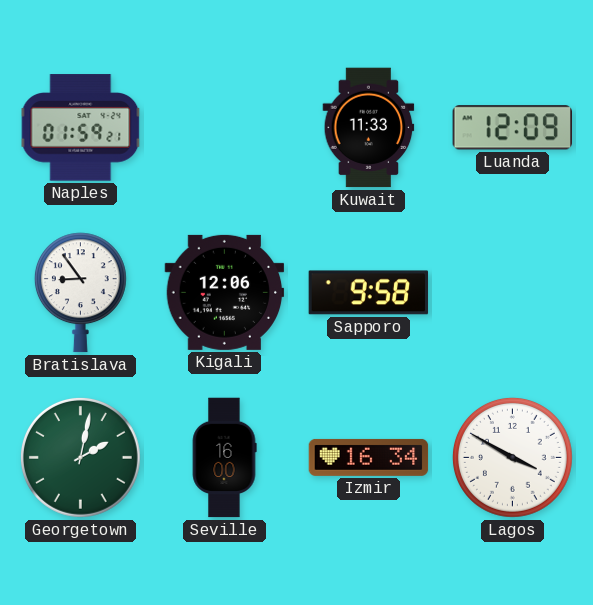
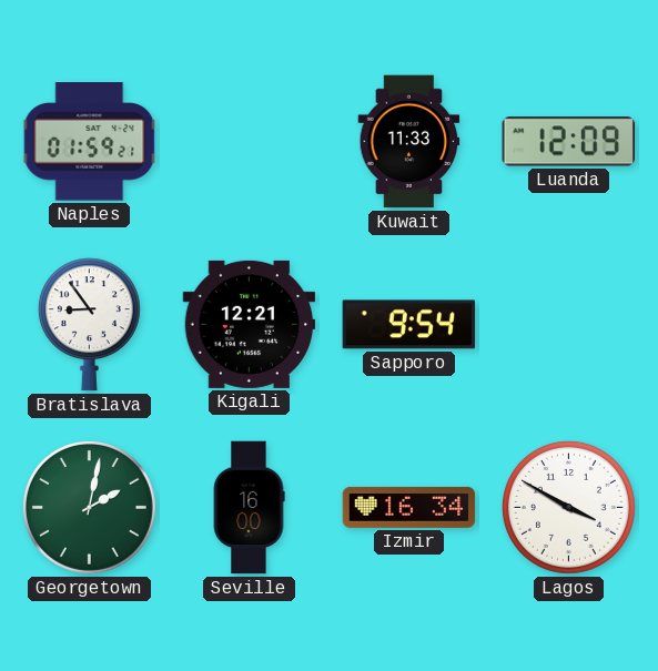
Kigali: 12:06 -> 12:21
Sapporo: 9:58 -> 9:54
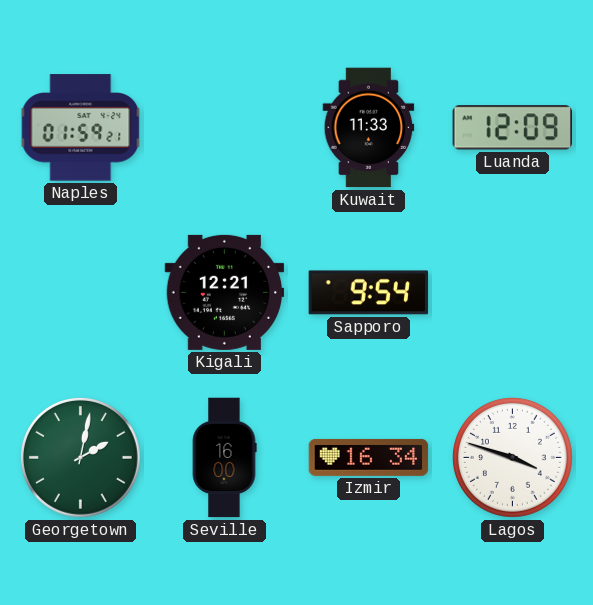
Bratislava: 8:54 -> none
Lagos: 3:50 -> 3:48
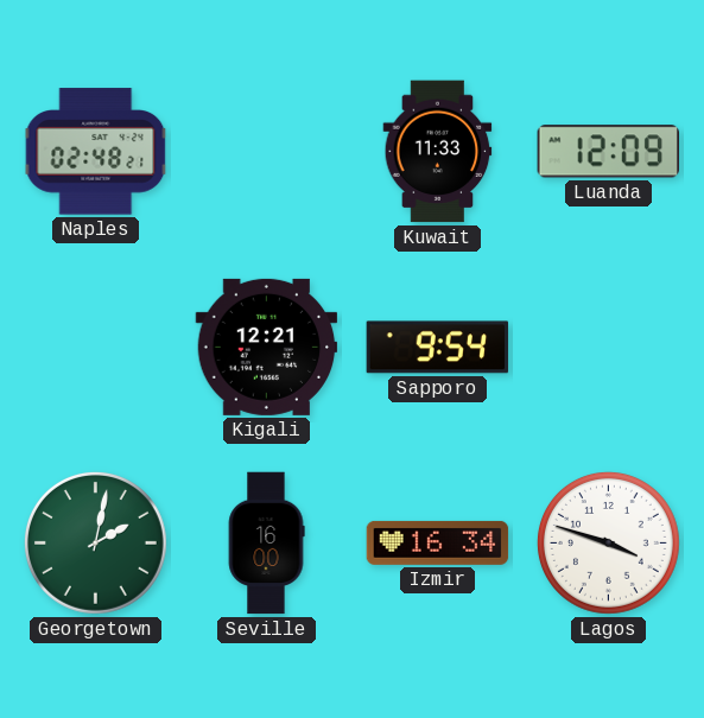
Naples: 01:59 -> 02:48
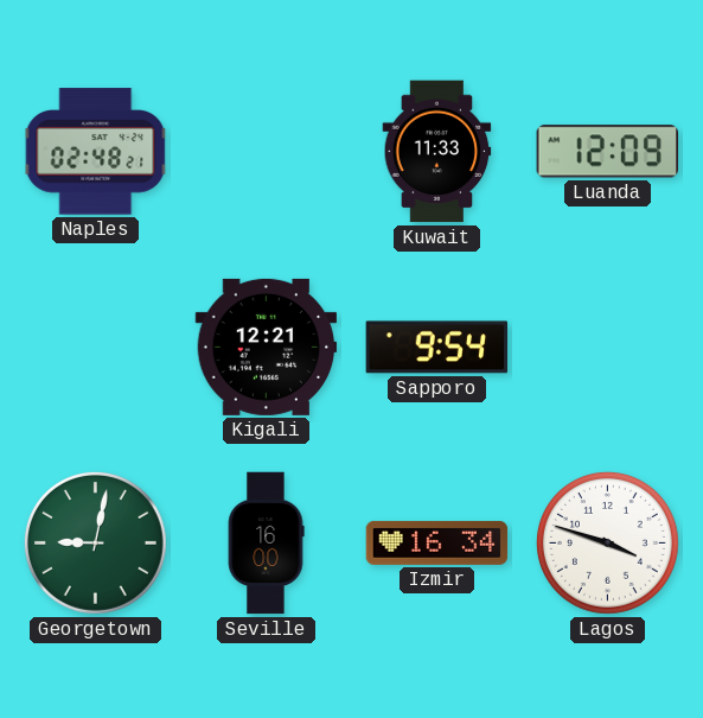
Georgetown: 2:02 -> 9:02
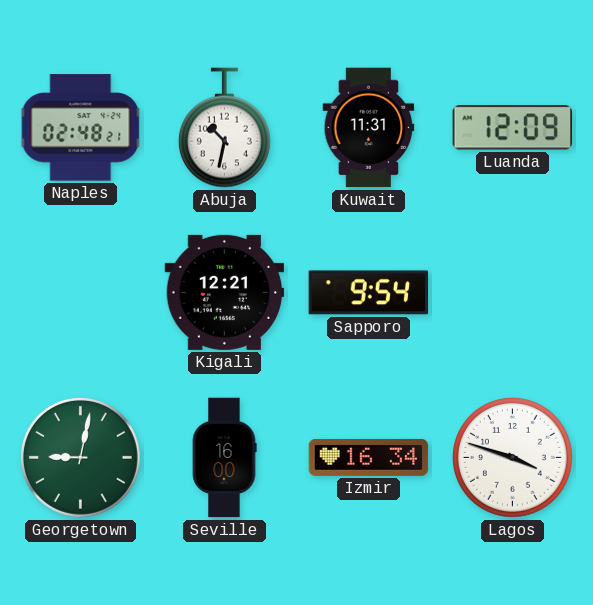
Abuja: none -> 10:32
Kuwait: 11:33 -> 11:31
